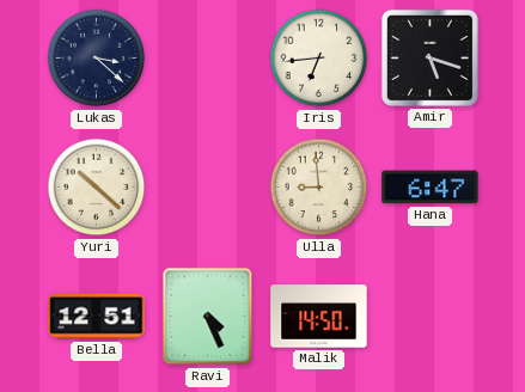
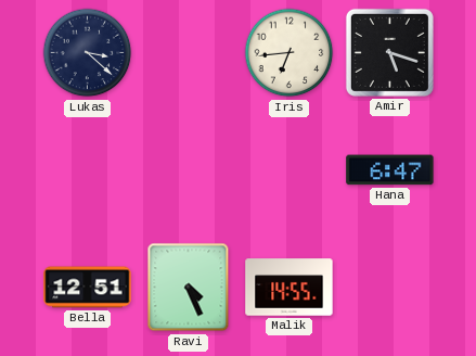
Yuri: 10:22 -> none
Ulla: 8:59 -> none
Malik: 14:50 -> 14:55
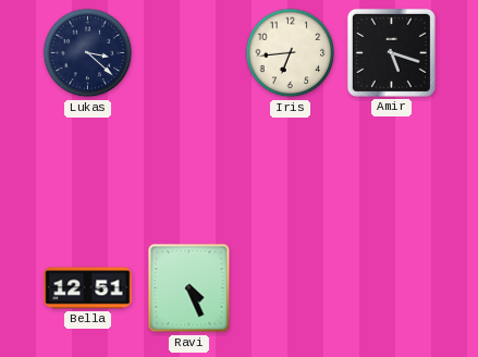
Hana: 6:47 -> none
Malik: 14:55 -> none
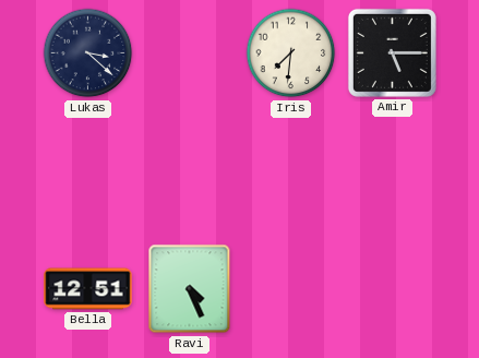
Iris: 6:44 -> 7:31
Amir: 5:18 -> 5:15
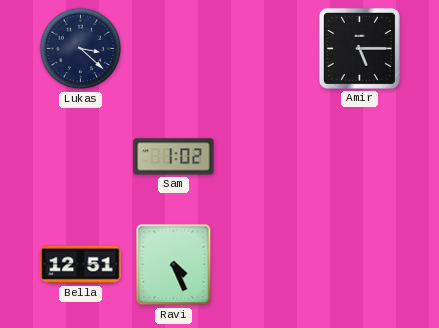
Iris: 7:31 -> none
Sam: none -> 1:02
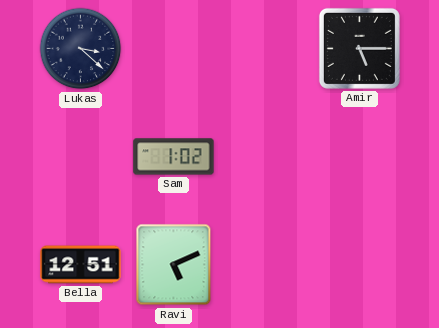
Ravi: 4:26 -> 5:11
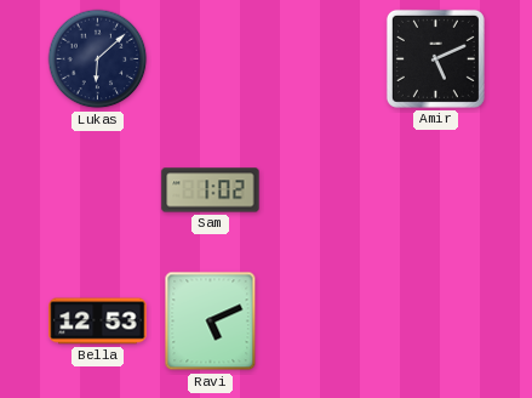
Lukas: 3:22 -> 6:08
Amir: 5:15 -> 5:11
Bella: 12:51 -> 12:53
